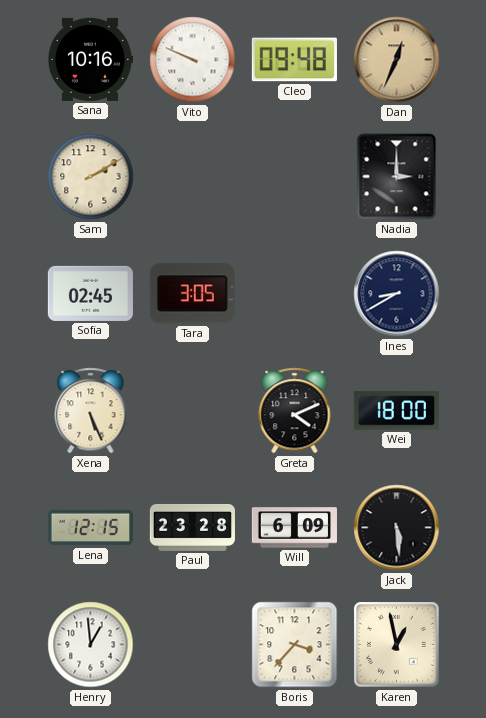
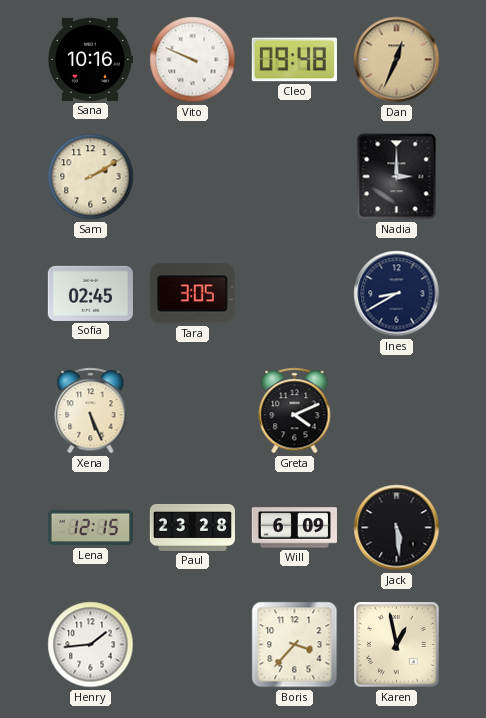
Wei: 18:00 -> none
Henry: 12:59 -> 1:44
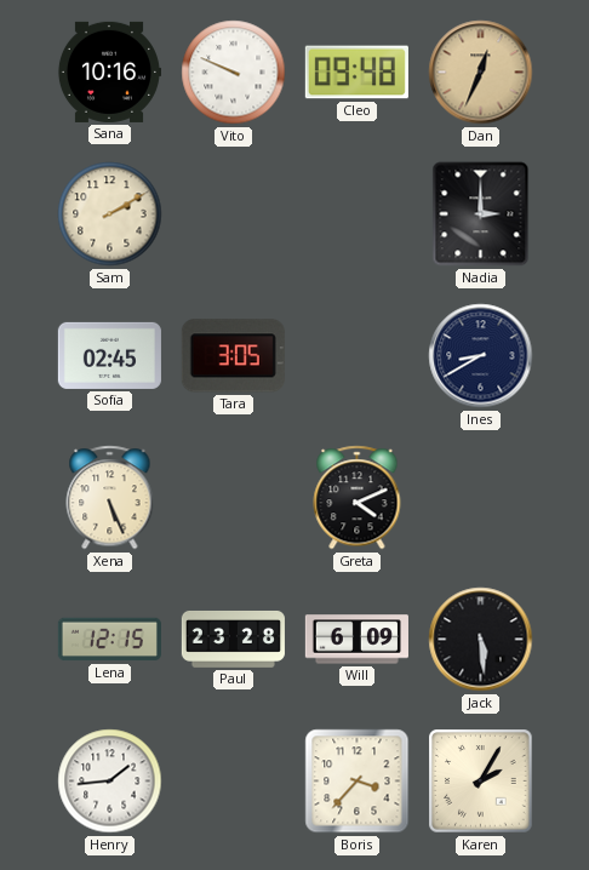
Karen: 12:58 -> 2:05
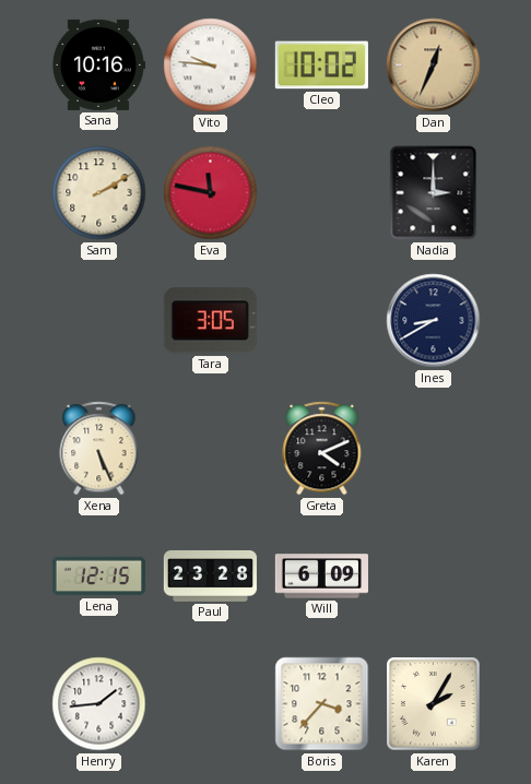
Vito: 9:49 -> 9:46
Cleo: 09:48 -> 10:02
Eva: none -> 11:47
Sofia: 02:45 -> none
Jack: 5:29 -> none
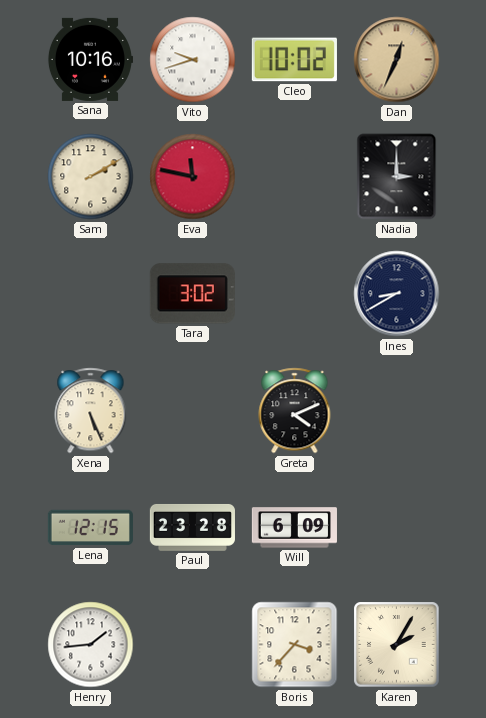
Vito: 9:46 -> 9:42
Tara: 3:05 -> 3:02
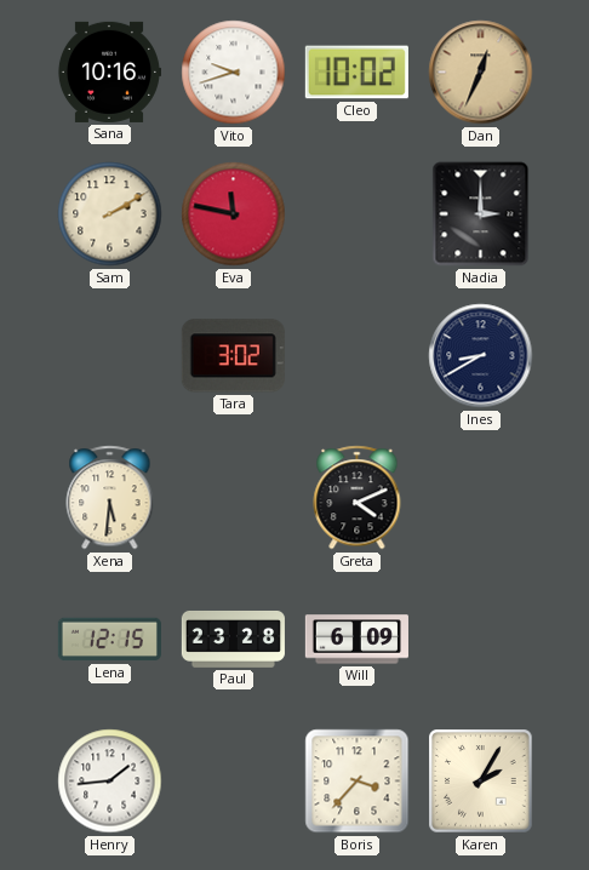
Xena: 5:26 -> 5:31
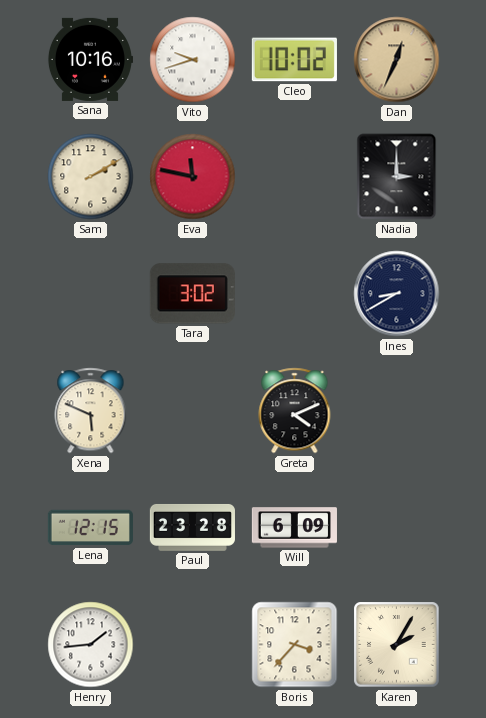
Xena: 5:31 -> 5:49
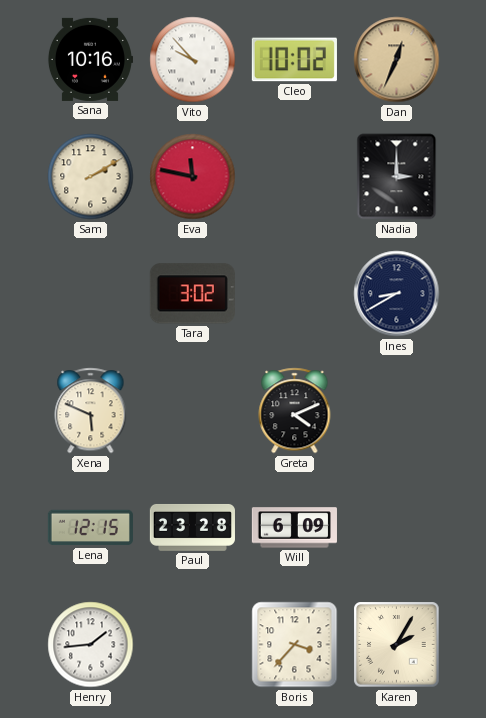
Vito: 9:42 -> 9:53
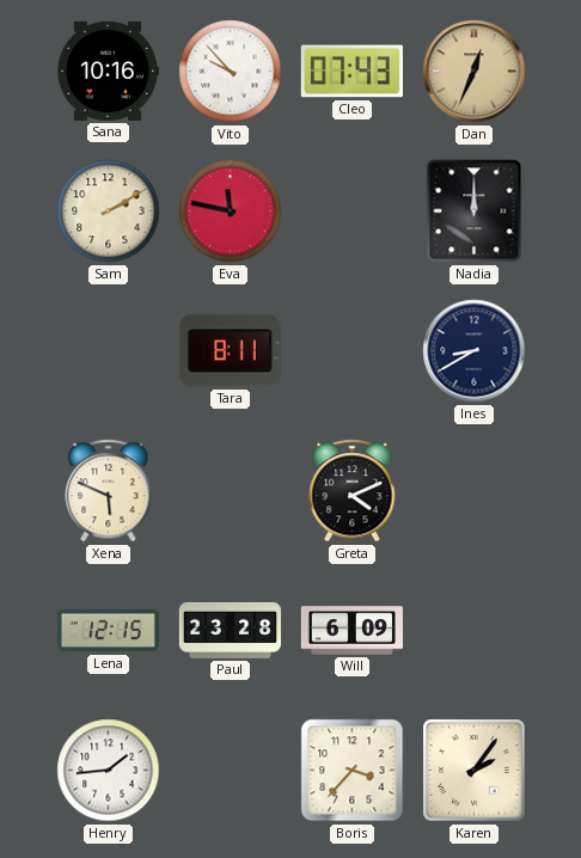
Cleo: 10:02 -> 07:43
Nadia: 3:00 -> 12:00
Tara: 3:02 -> 8:11
Karen: 2:05 -> 2:06
